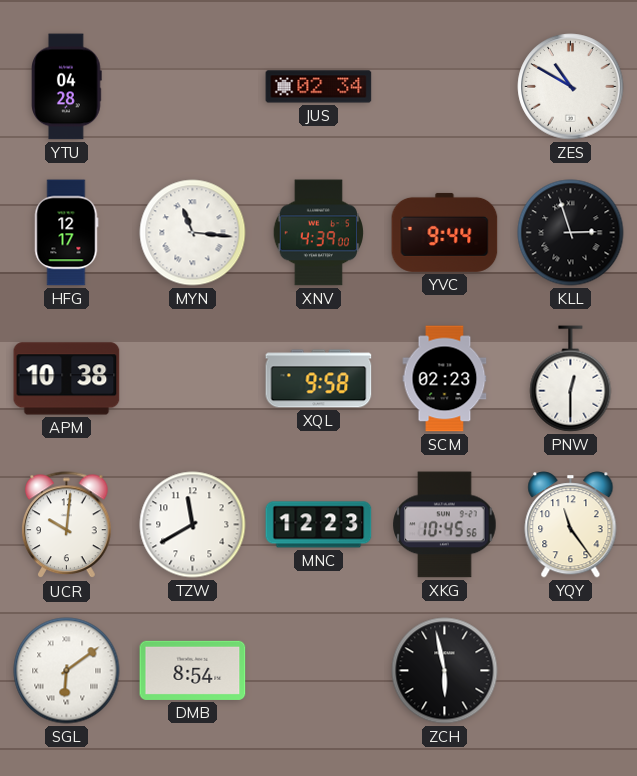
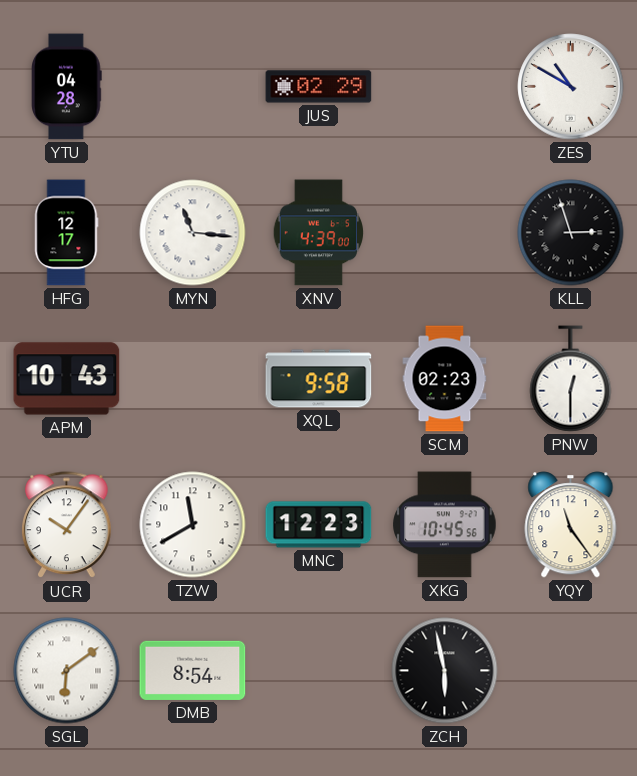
JUS: 02:34 -> 02:29
YVC: 9:44 -> none
APM: 10:38 -> 10:43
UCR: 10:01 -> 10:06
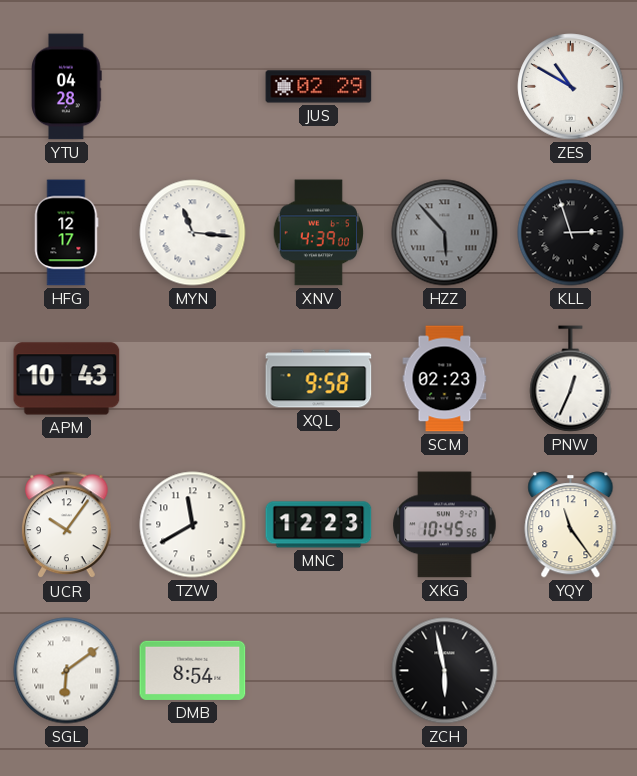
HZZ: none -> 5:53
PNW: 12:30 -> 12:34
